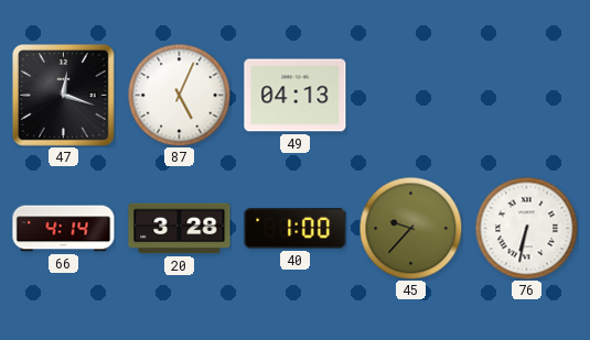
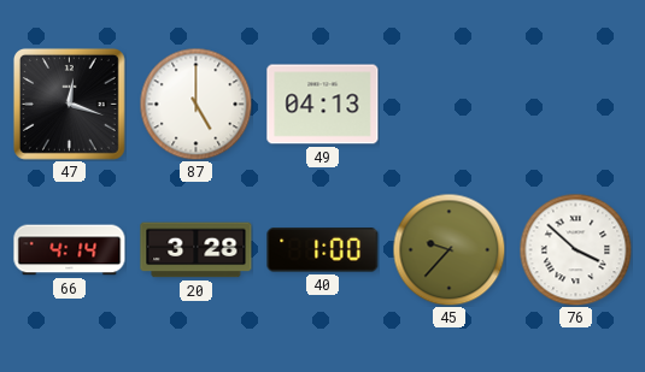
87: 5:04 -> 5:00
76: 6:32 -> 3:52
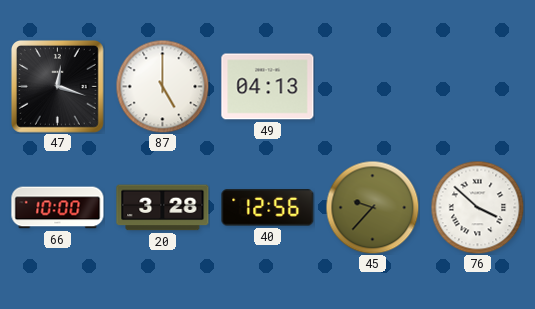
66: 4:14 -> 10:00
40: 1:00 -> 12:56
